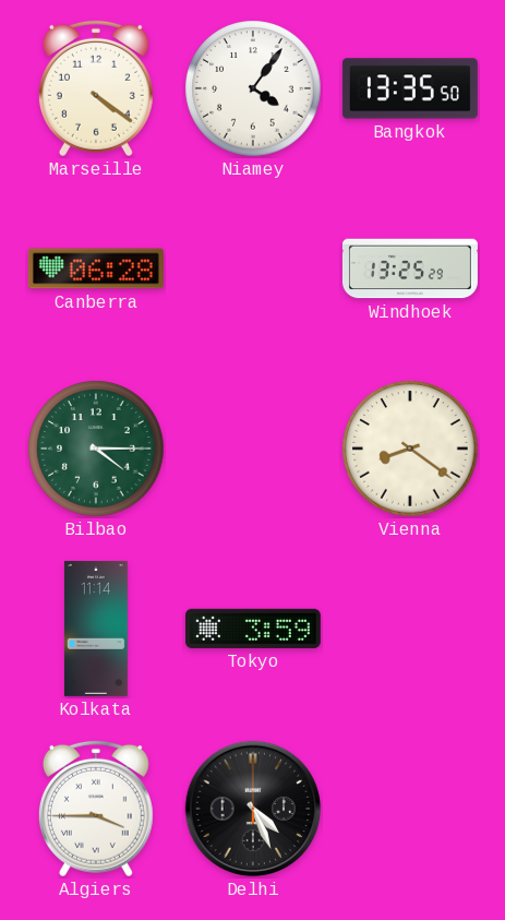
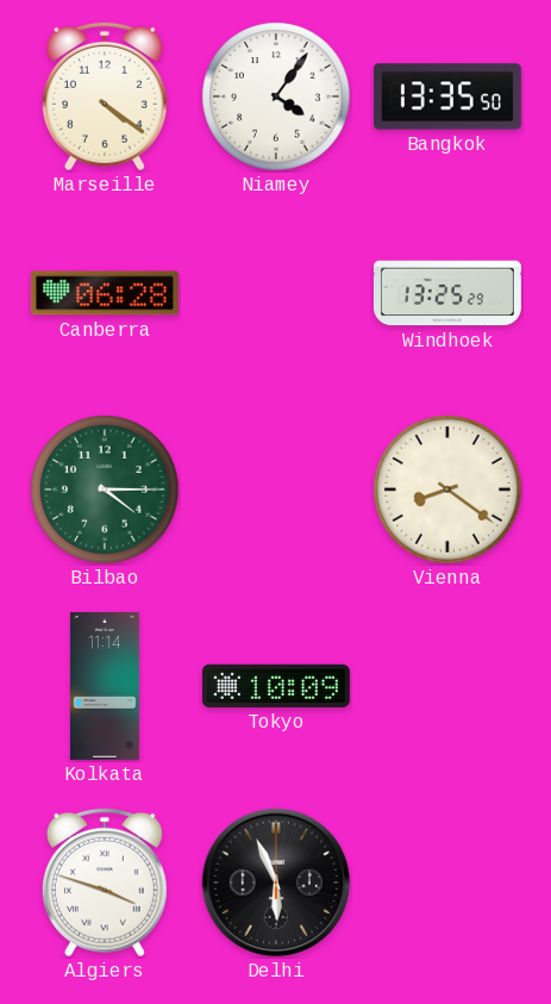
Tokyo: 3:59 -> 10:09
Algiers: 3:45 -> 3:48
Delhi: 4:26 -> 5:56
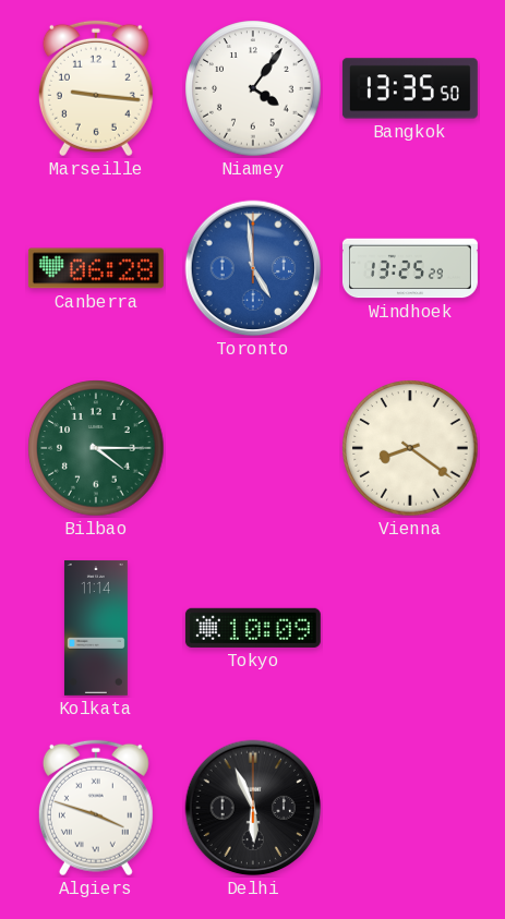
Marseille: 4:21 -> 9:16
Toronto: none -> 4:59
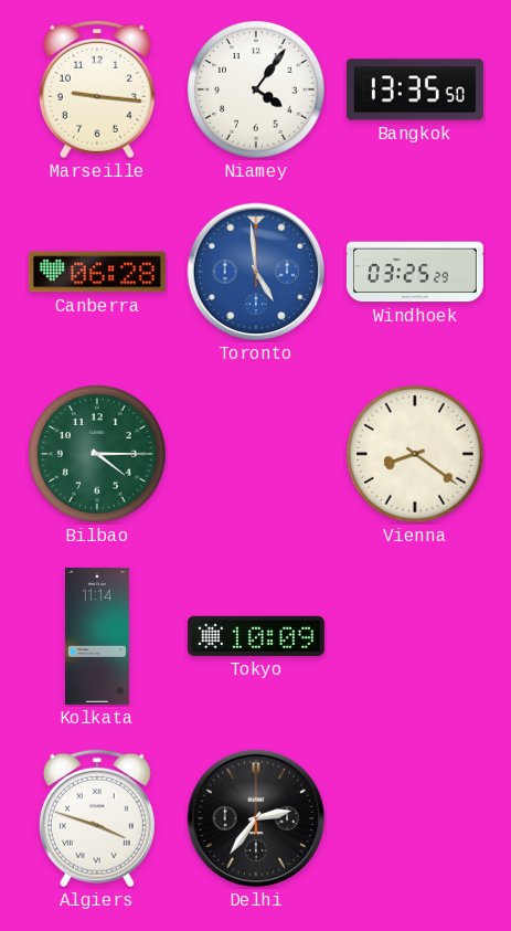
Windhoek: 13:25 -> 03:25
Delhi: 5:56 -> 2:36
